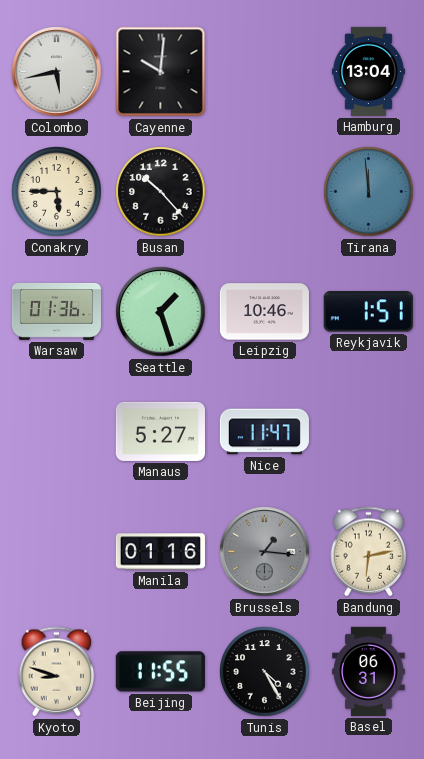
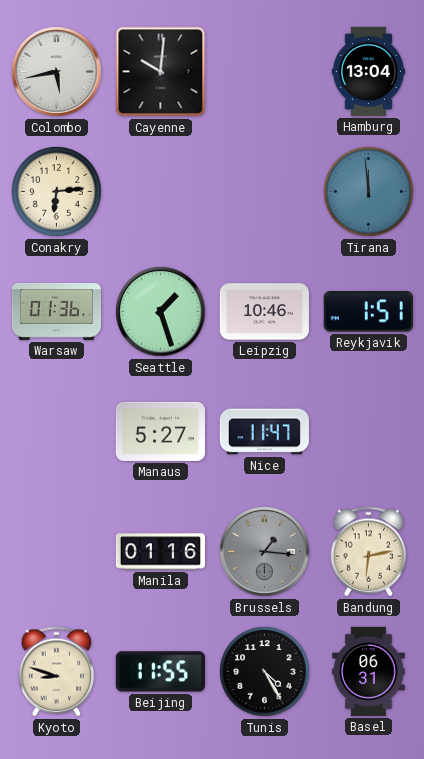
Conakry: 5:45 -> 6:14
Busan: 10:23 -> none
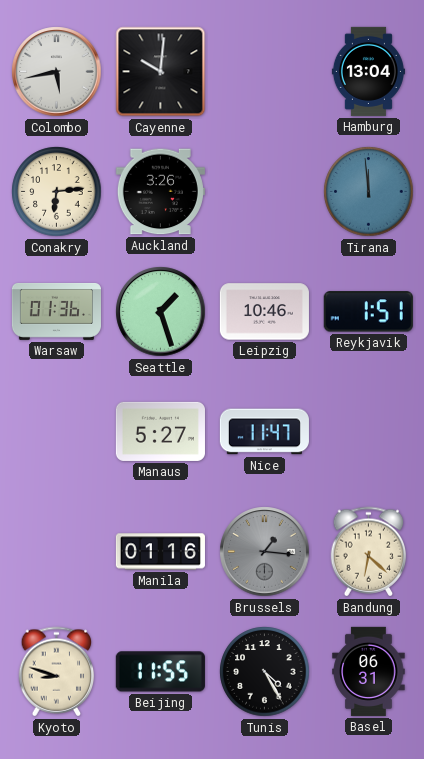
Auckland: none -> 3:26
Bandung: 6:13 -> 6:22
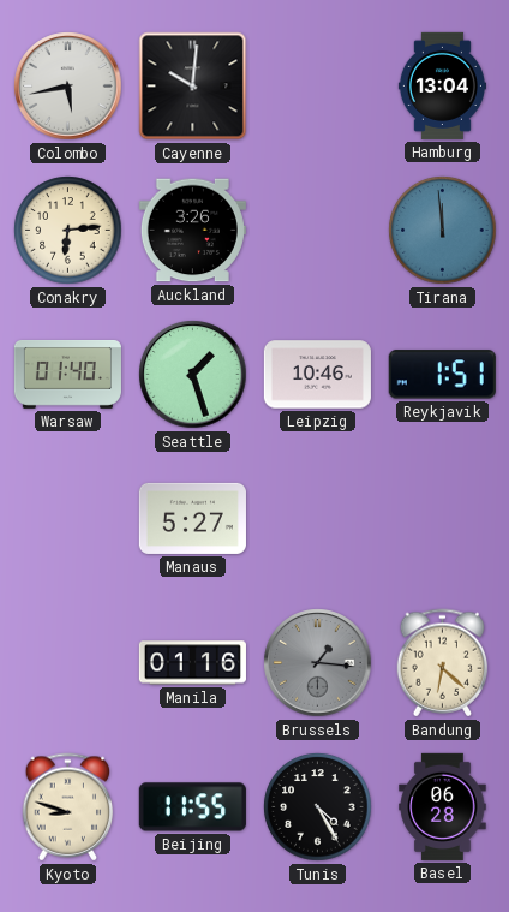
Warsaw: 01:36 -> 01:40
Nice: 11:47 -> none
Basel: 06:31 -> 06:28
